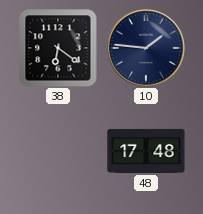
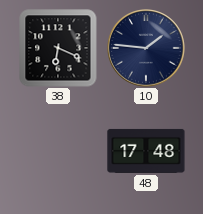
38: 6:21 -> 6:19
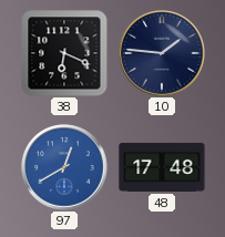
97: none -> 12:40
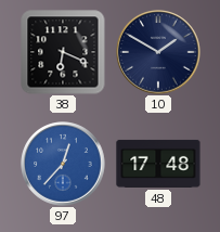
10: 1:46 -> 1:50
97: 12:40 -> 12:37
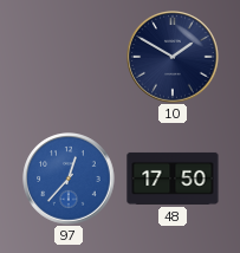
38: 6:19 -> none
48: 17:48 -> 17:50
